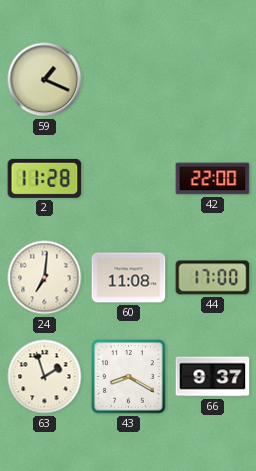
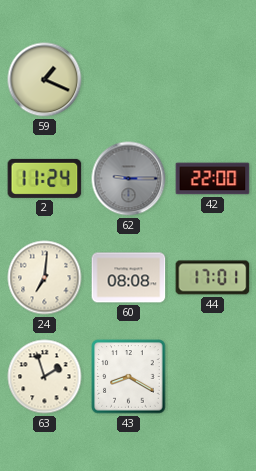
2: 11:28 -> 11:24
62: none -> 9:15
60: 11:08 -> 08:08
44: 17:00 -> 17:01
66: 9:37 -> none
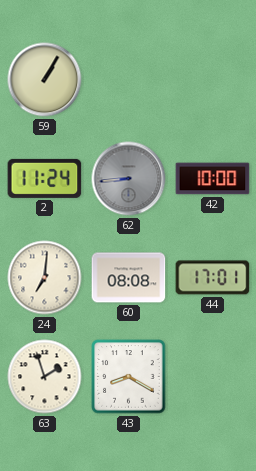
59: 1:19 -> 1:05
62: 9:15 -> 8:44
42: 22:00 -> 10:00
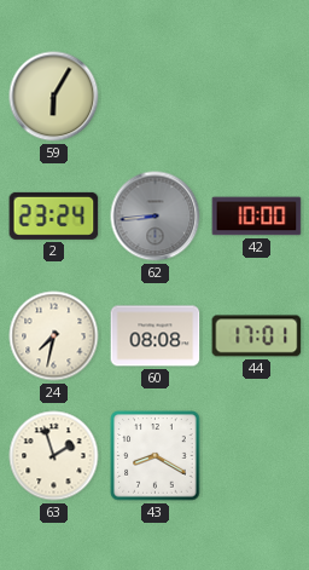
59: 1:05 -> 6:05
2: 11:24 -> 23:24
24: 7:01 -> 7:32
